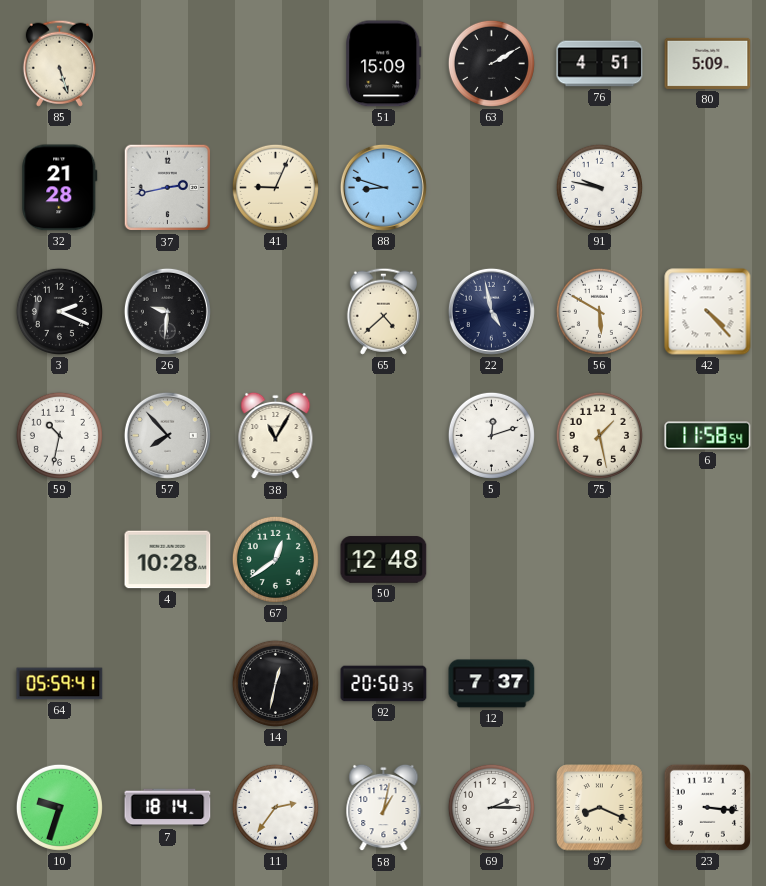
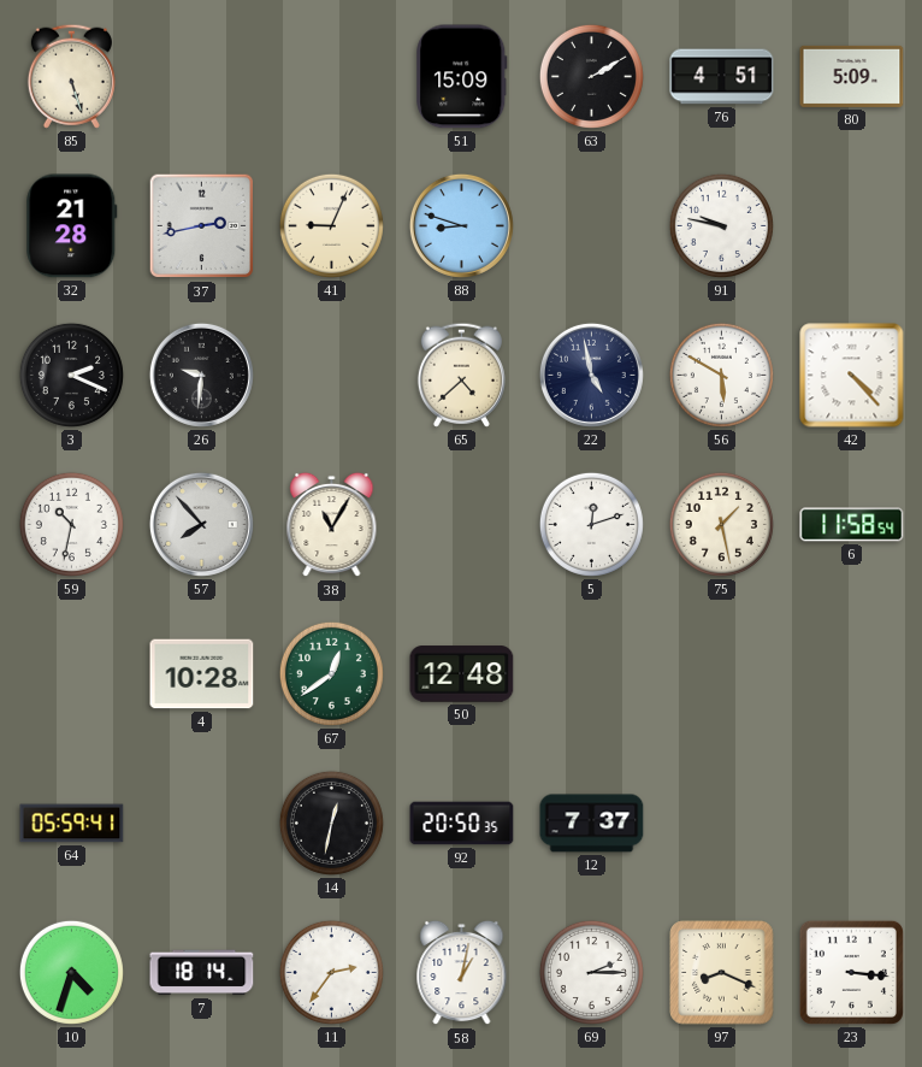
10: 9:33 -> 4:33
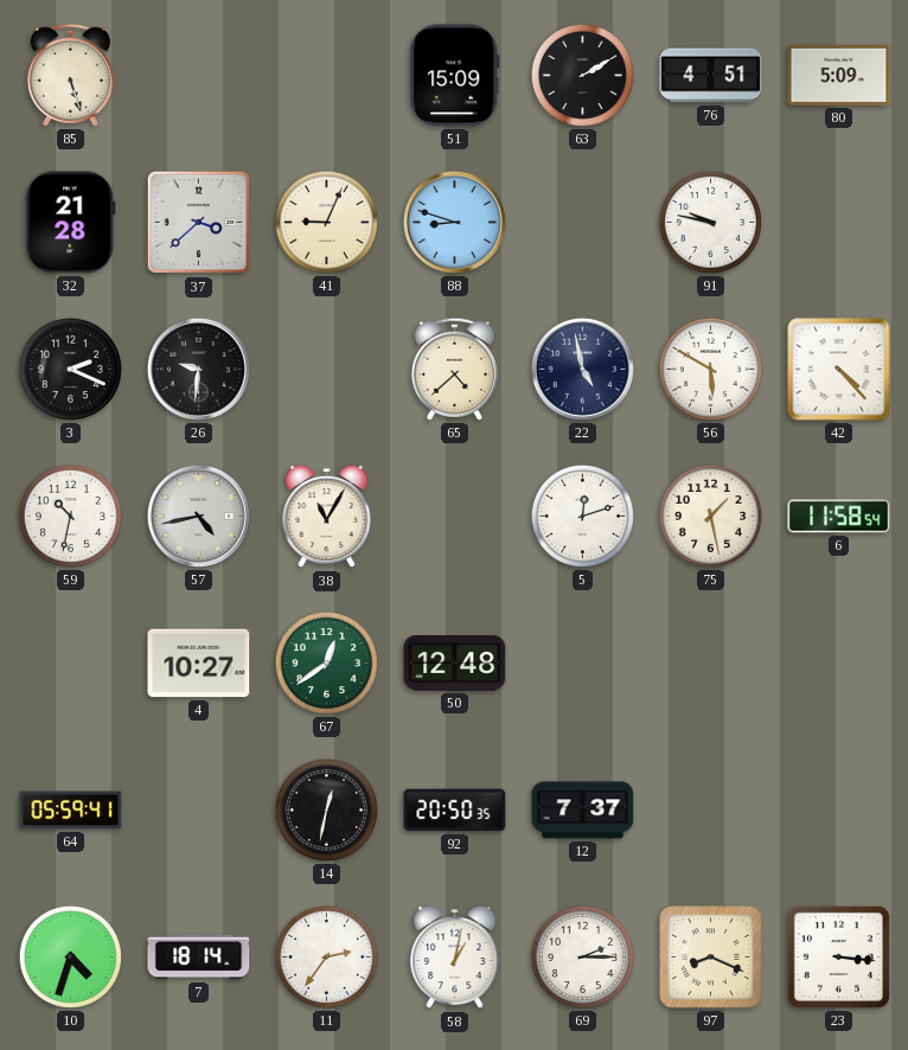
37: 2:43 -> 3:38
57: 7:53 -> 4:43
4: 10:28 -> 10:27
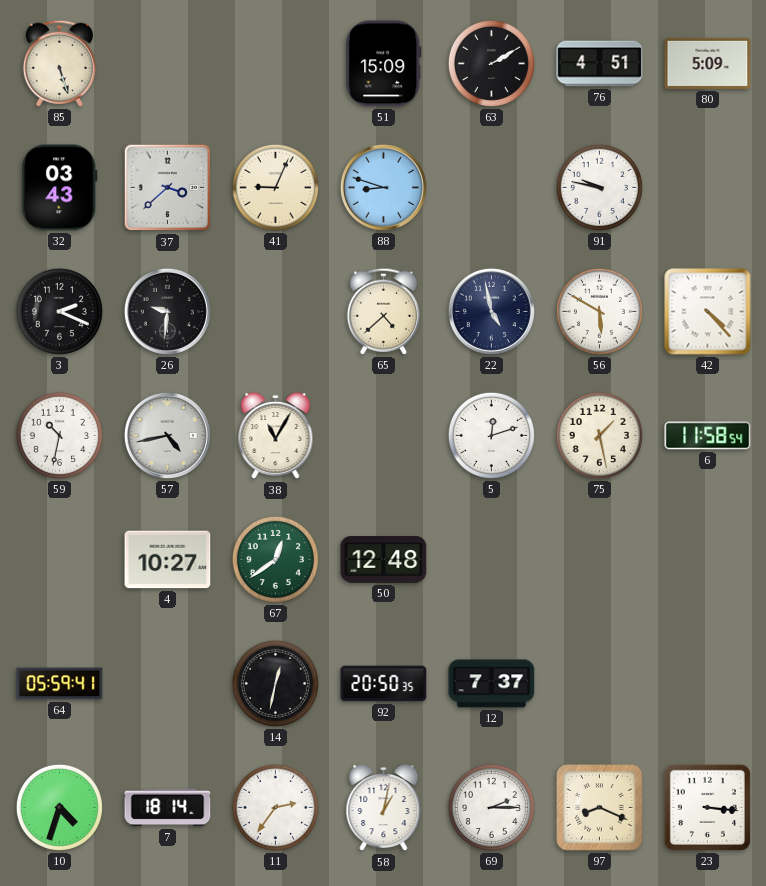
32: 21:28 -> 03:43
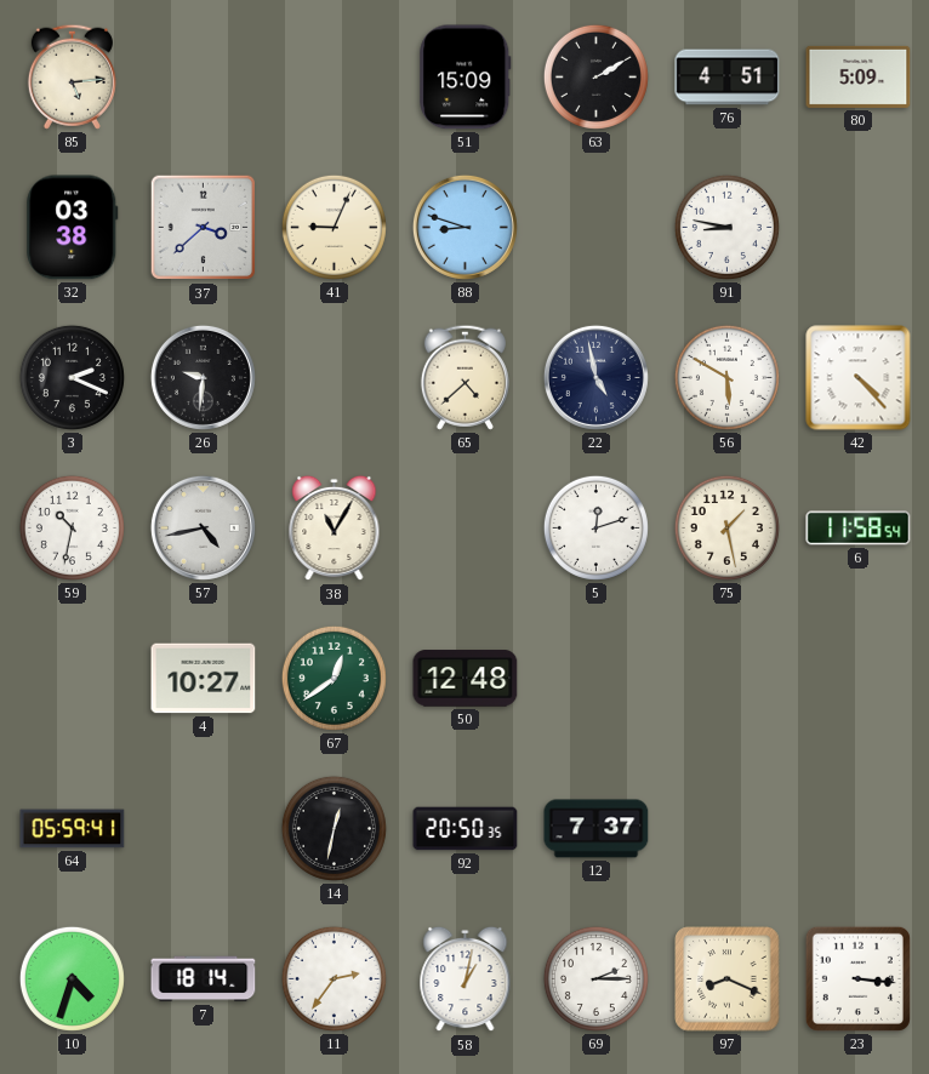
85: 5:27 -> 5:14
32: 03:43 -> 03:38
91: 9:47 -> 8:47
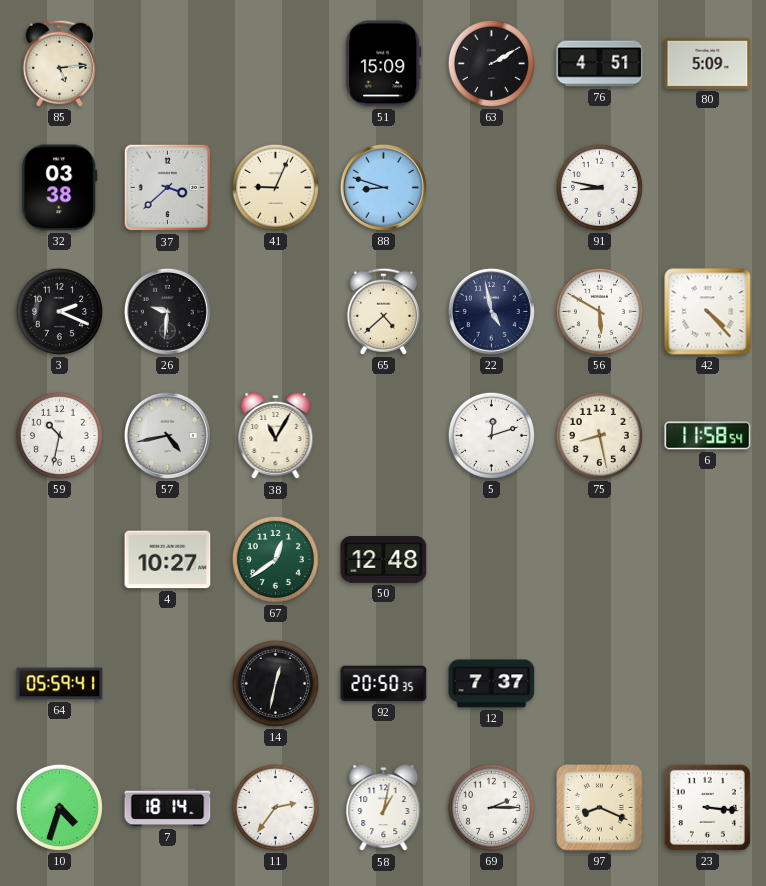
75: 1:28 -> 8:28
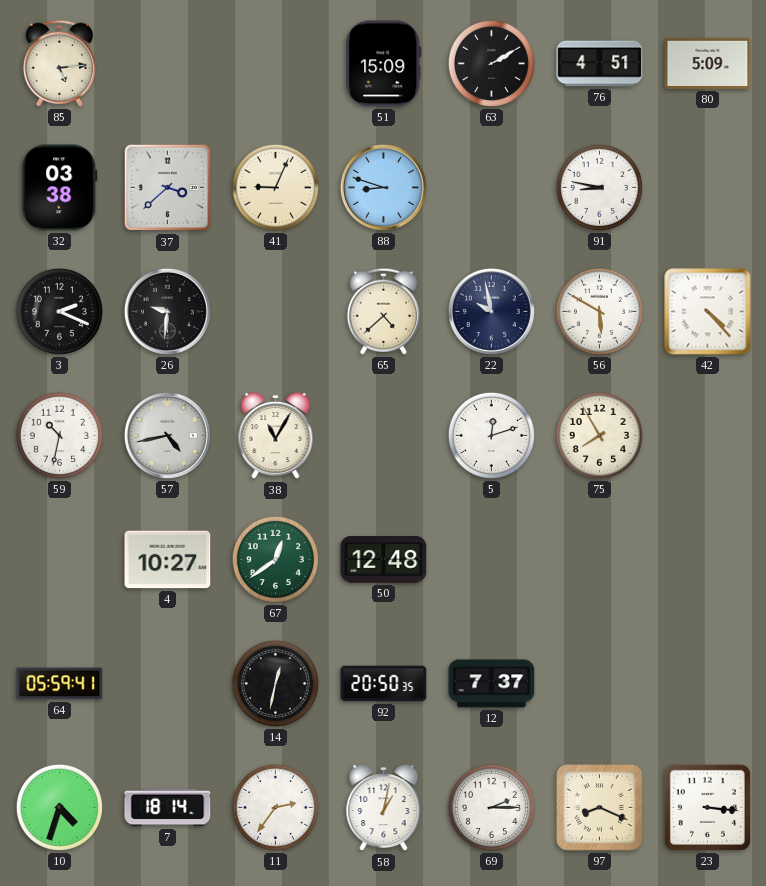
22: 4:58 -> 9:58
75: 8:28 -> 7:55
6: 11:58 -> none
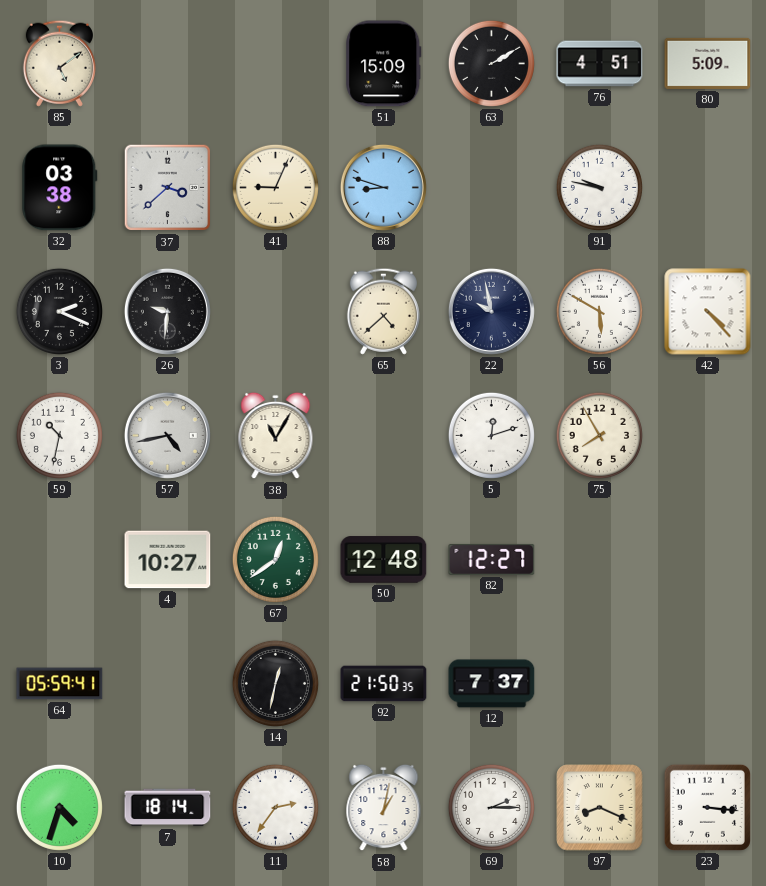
85: 5:14 -> 5:09
91: 8:47 -> 9:47
82: none -> 12:27
92: 20:50 -> 21:50
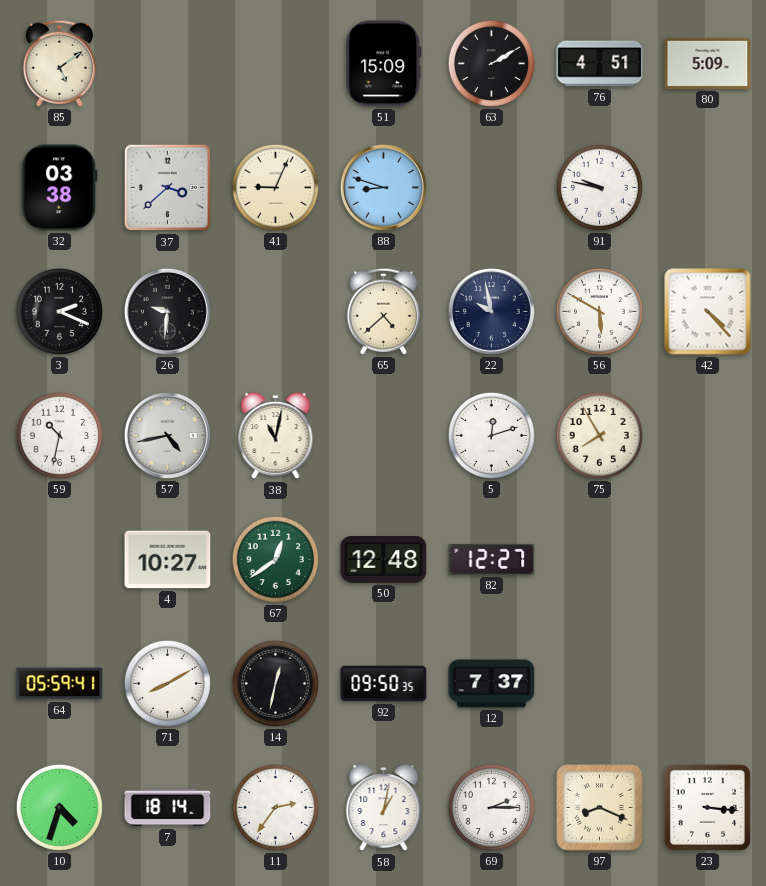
38: 11:05 -> 11:02
71: none -> 8:10
92: 21:50 -> 09:50
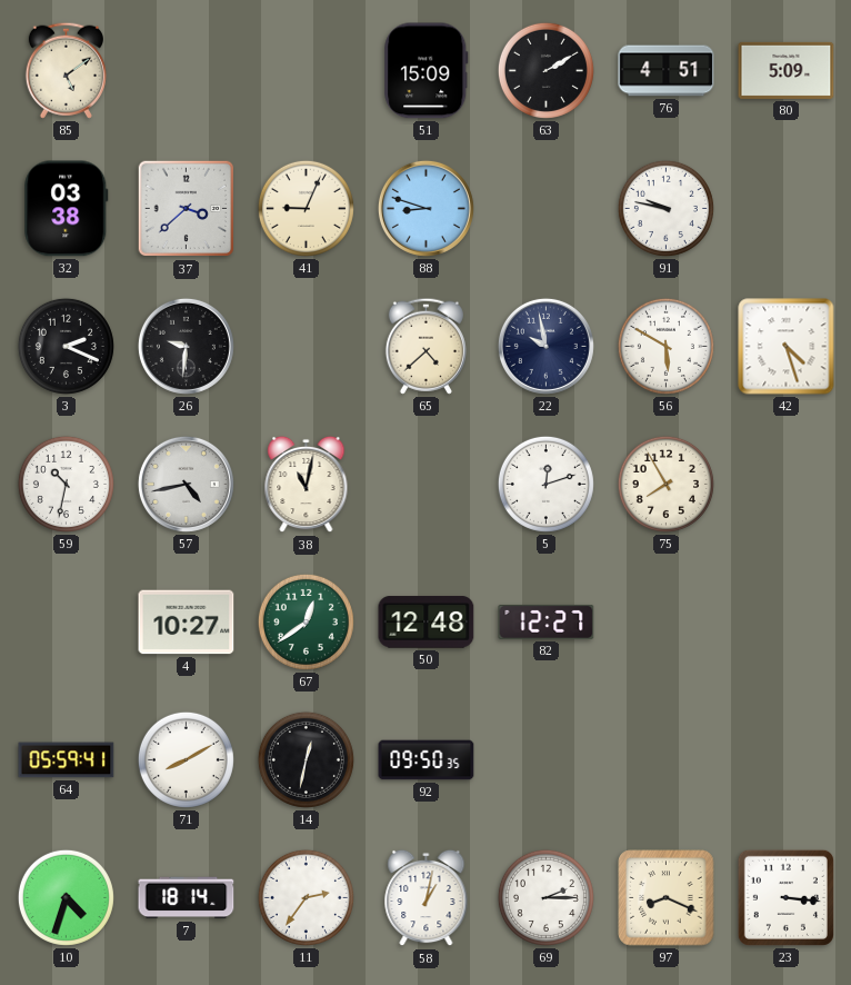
42: 4:23 -> 4:27
12: 7:37 -> none
